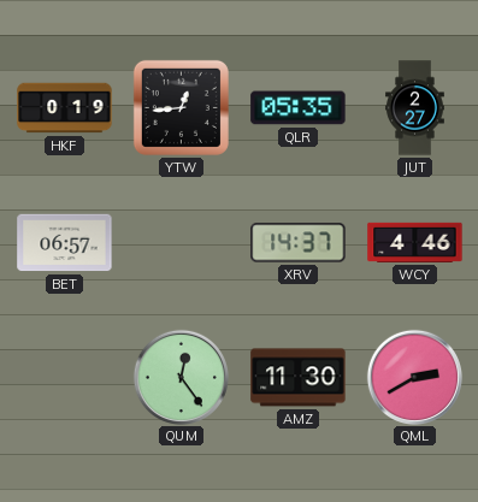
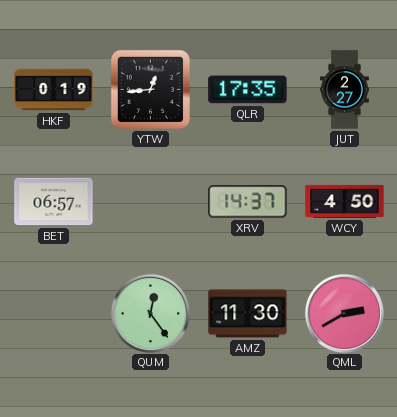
QLR: 05:35 -> 17:35
WCY: 4:46 -> 4:50
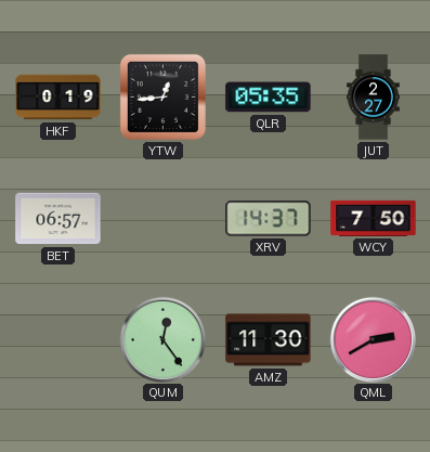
QLR: 17:35 -> 05:35
WCY: 4:50 -> 7:50
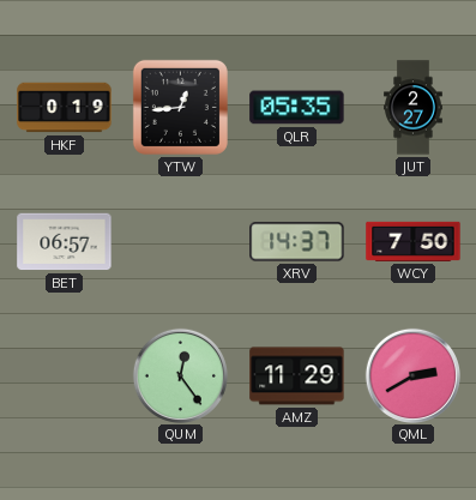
AMZ: 11:30 -> 11:29
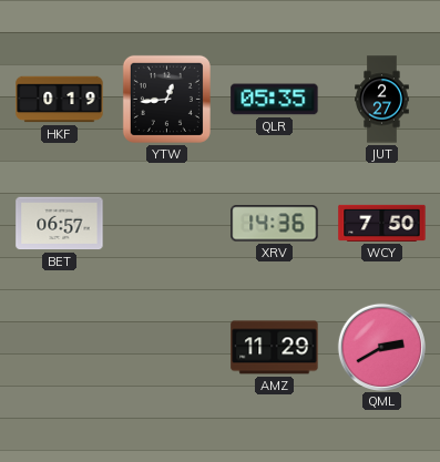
XRV: 14:37 -> 14:36
QUM: 12:24 -> none
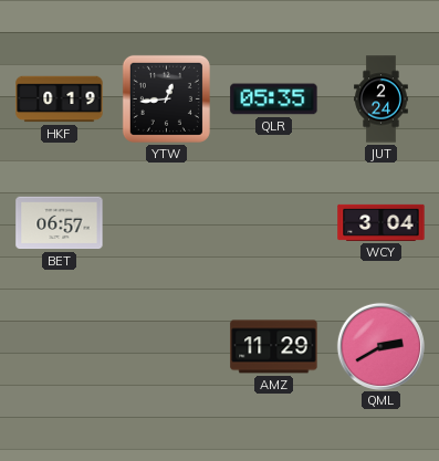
JUT: 2:27 -> 2:24
XRV: 14:36 -> none
WCY: 7:50 -> 3:04
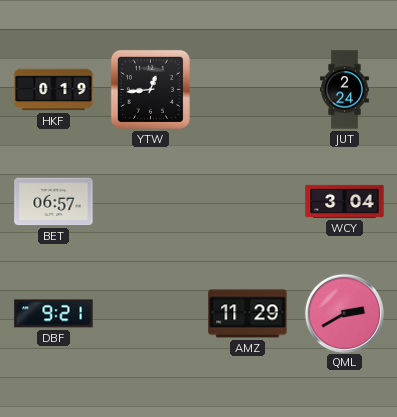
QLR: 05:35 -> none
DBF: none -> 9:21
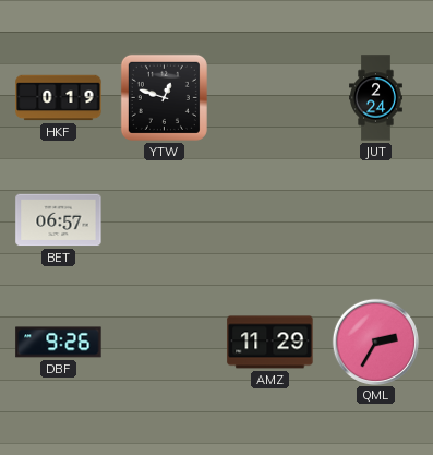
YTW: 12:44 -> 12:48
WCY: 3:04 -> none
DBF: 9:21 -> 9:26
QML: 2:40 -> 2:35
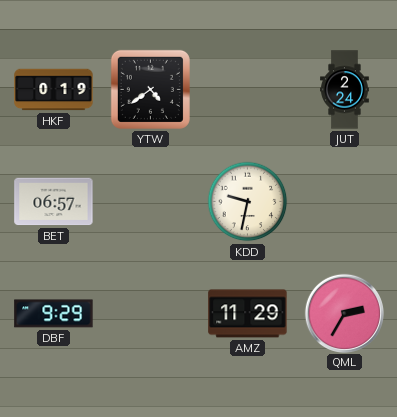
YTW: 12:48 -> 4:39
KDD: none -> 9:32
DBF: 9:26 -> 9:29
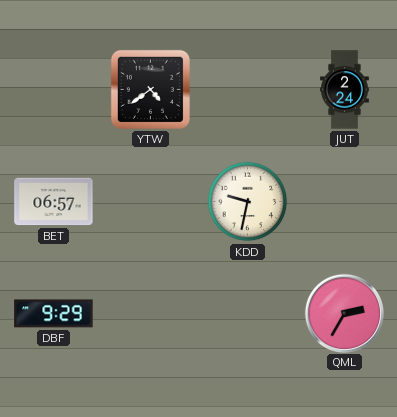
HKF: 0:19 -> none
AMZ: 11:29 -> none
